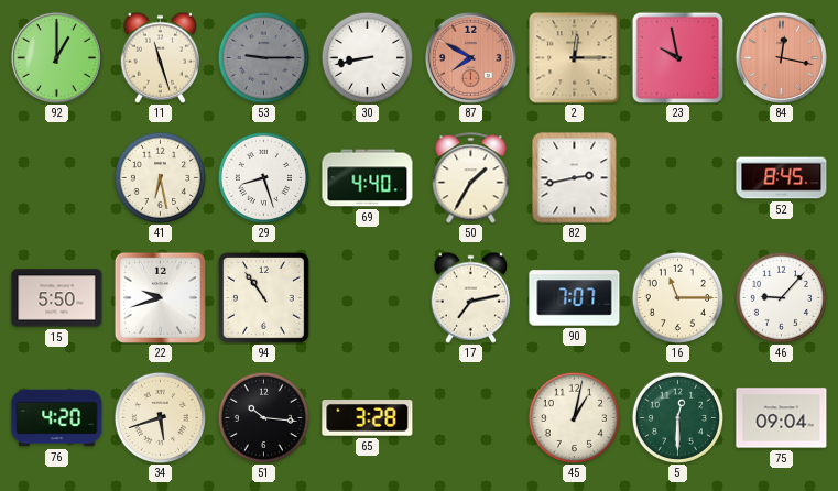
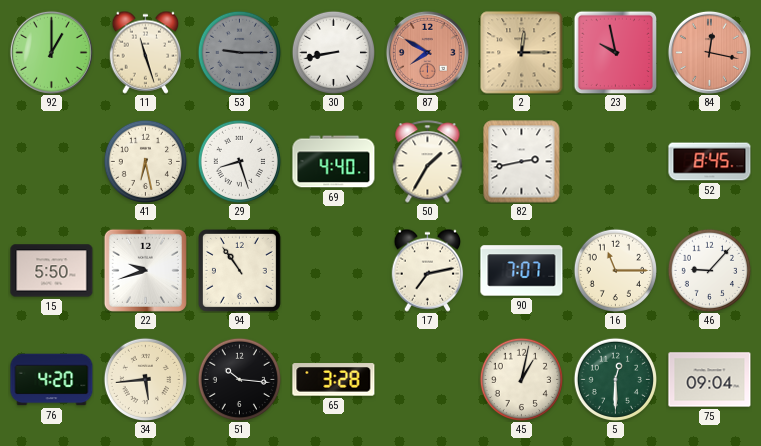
34: 5:42 -> 5:44
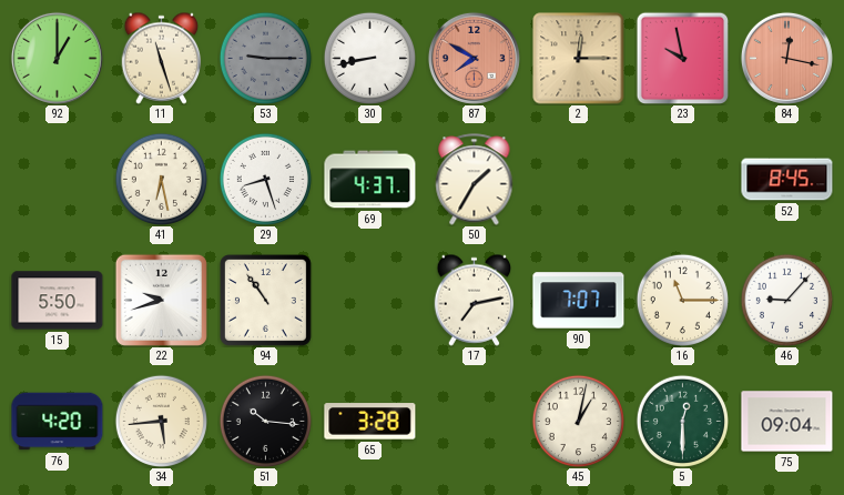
69: 4:40 -> 4:37
82: 2:43 -> none
